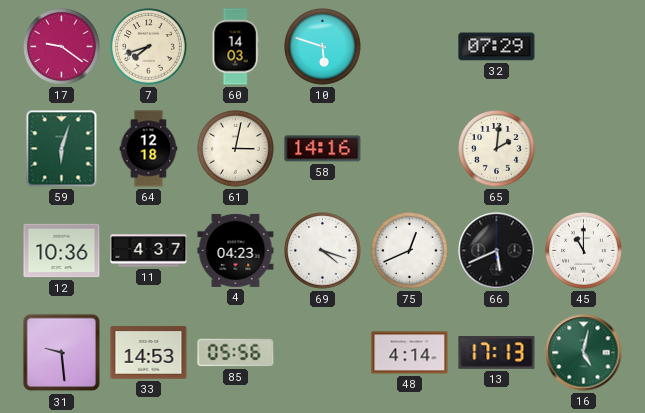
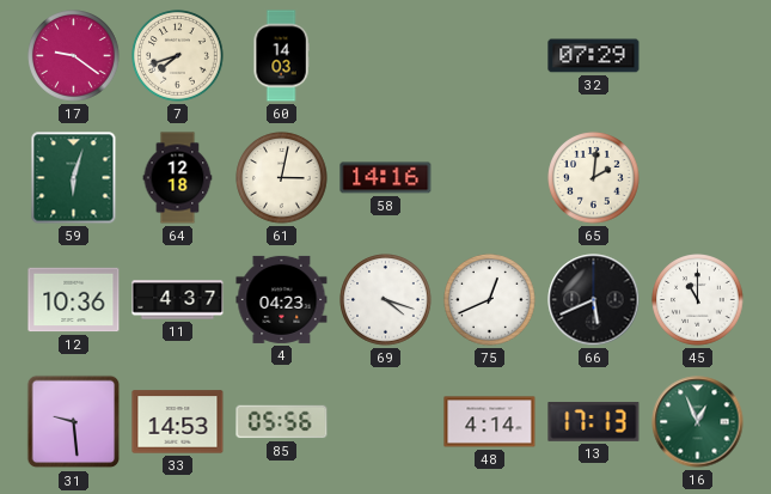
10: 5:48 -> none
16: 5:02 -> 12:56
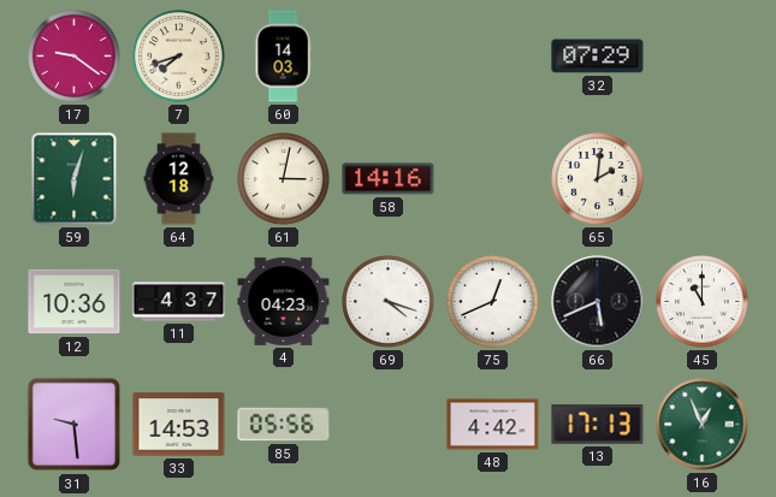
48: 4:14 -> 4:42
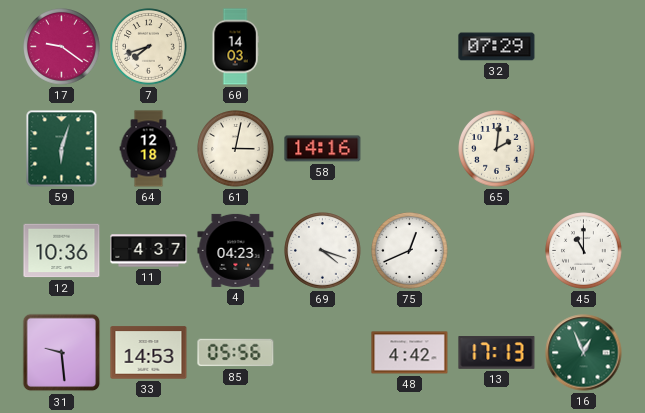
66: 5:41 -> none
